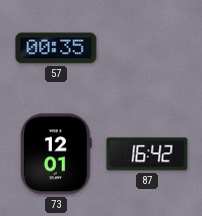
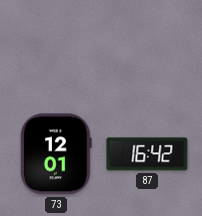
57: 00:35 -> none
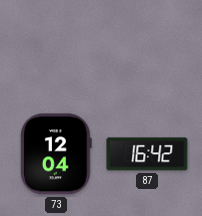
73: 12:01 -> 12:04
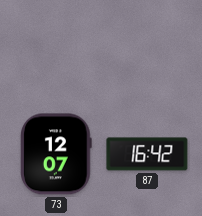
73: 12:04 -> 12:07
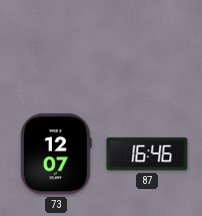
87: 16:42 -> 16:46
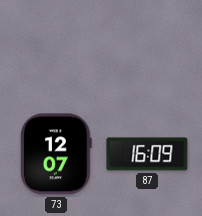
87: 16:46 -> 16:09
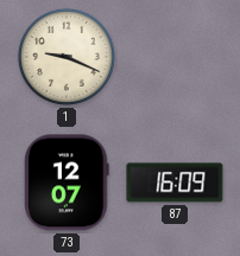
1: none -> 9:19
